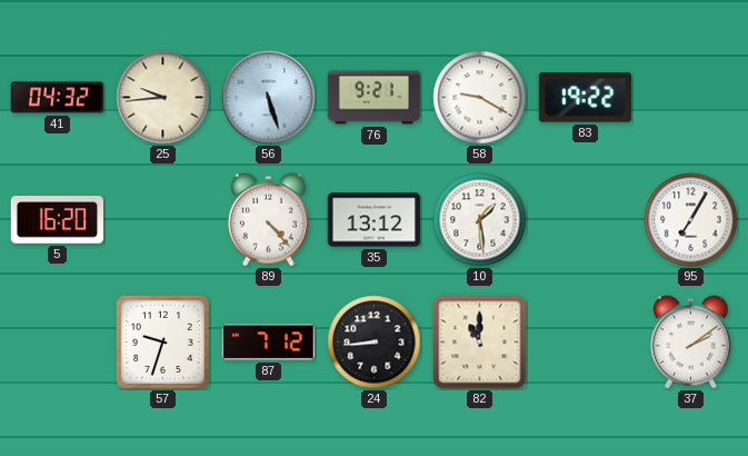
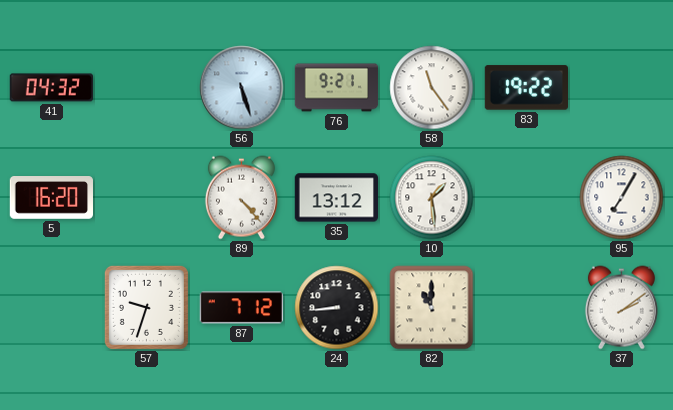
25: 9:44 -> none
58: 9:20 -> 11:24
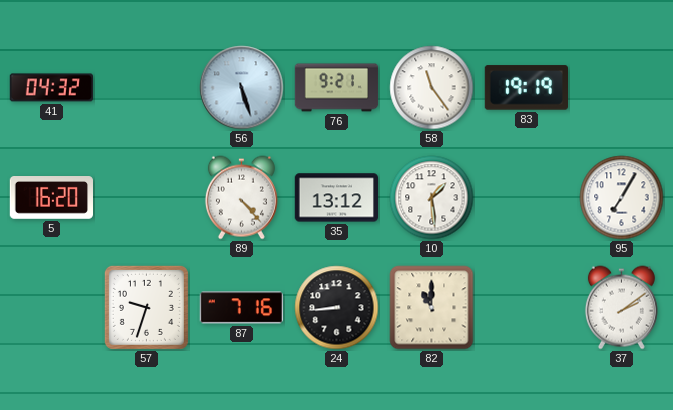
83: 19:22 -> 19:19
87: 7:12 -> 7:16
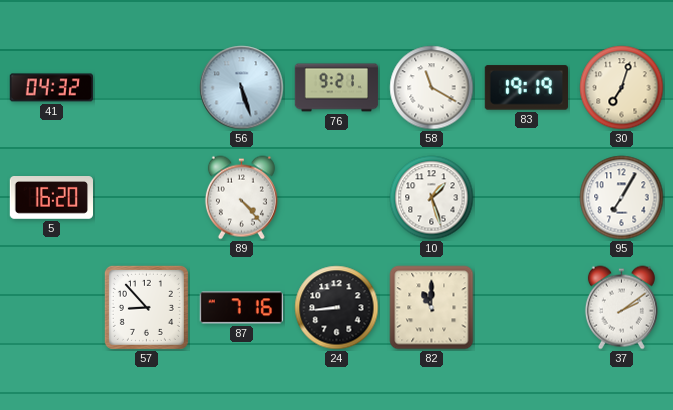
58: 11:24 -> 11:20
30: none -> 7:03
35: 13:12 -> none
10: 1:29 -> 1:27
57: 9:33 -> 8:53
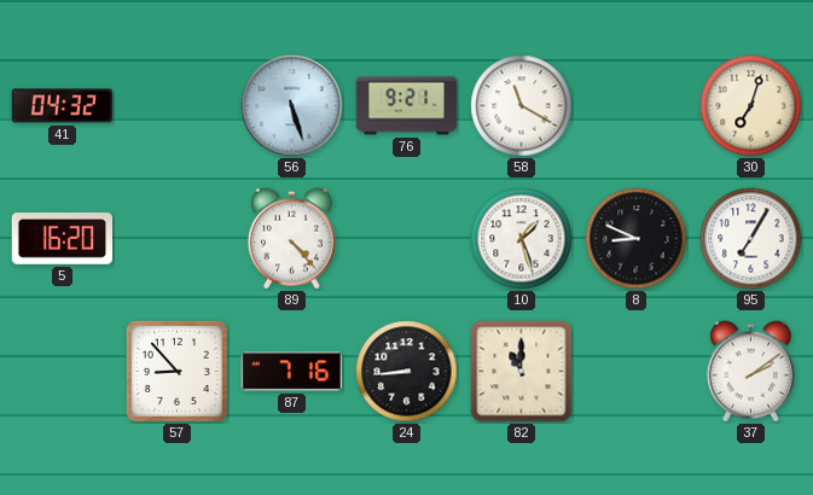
83: 19:19 -> none
8: none -> 8:49
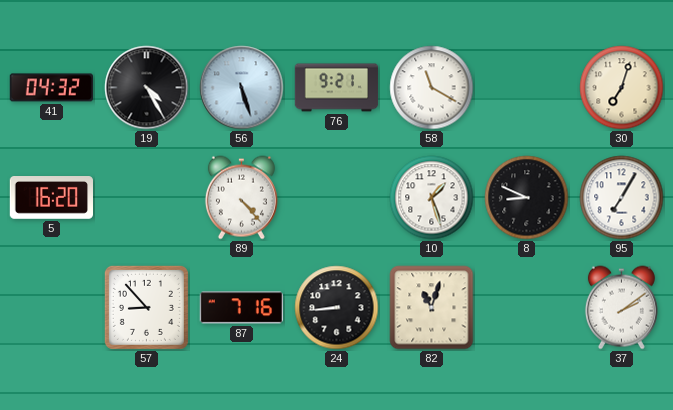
19: none -> 4:25
82: 11:00 -> 11:03
